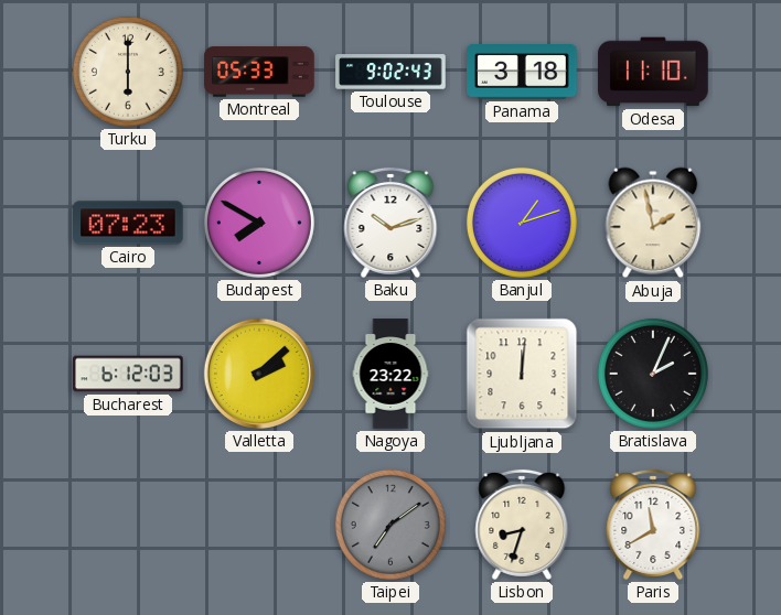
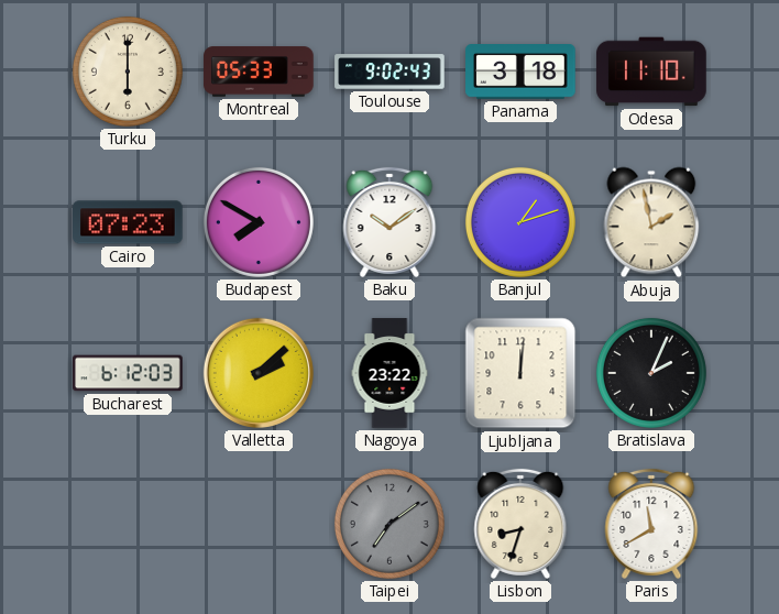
Baku: 10:12 -> 10:09
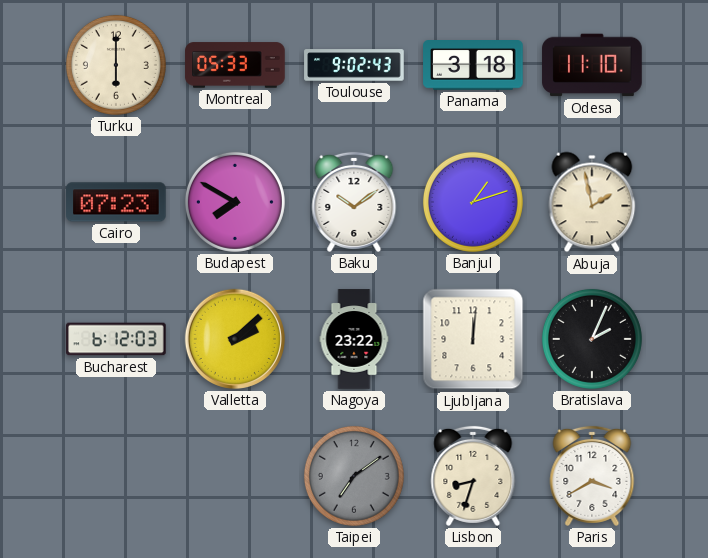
Paris: 11:40 -> 3:40
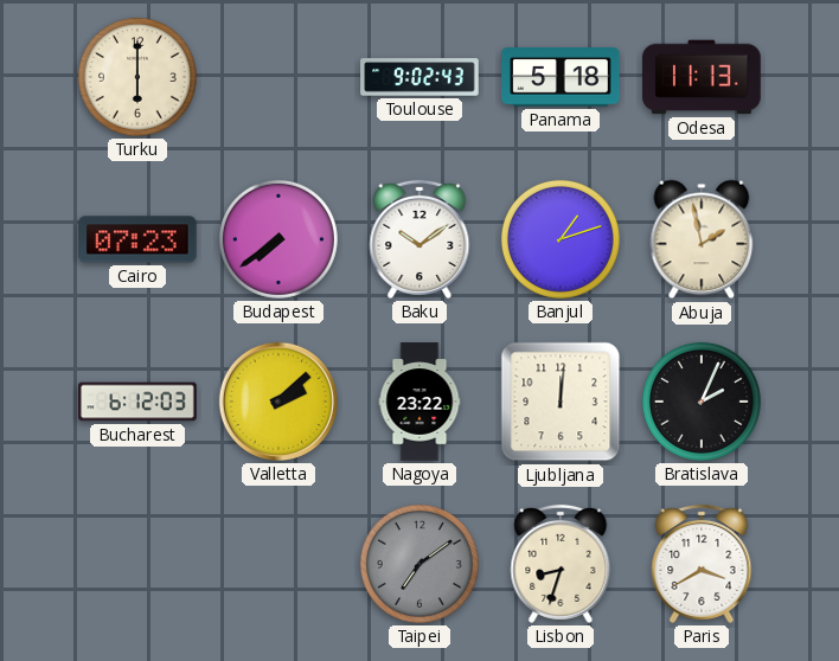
Montreal: 05:33 -> none
Panama: 3:18 -> 5:18
Odesa: 11:10 -> 11:13
Budapest: 7:50 -> 7:39
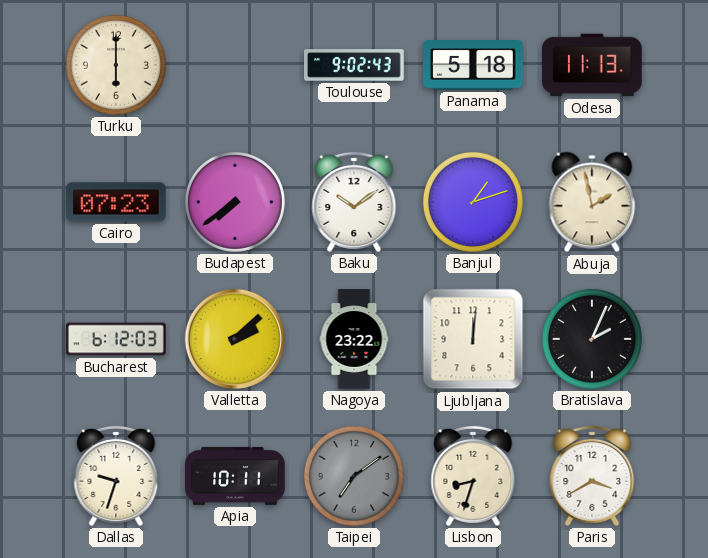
Dallas: none -> 9:33
Apia: none -> 10:11
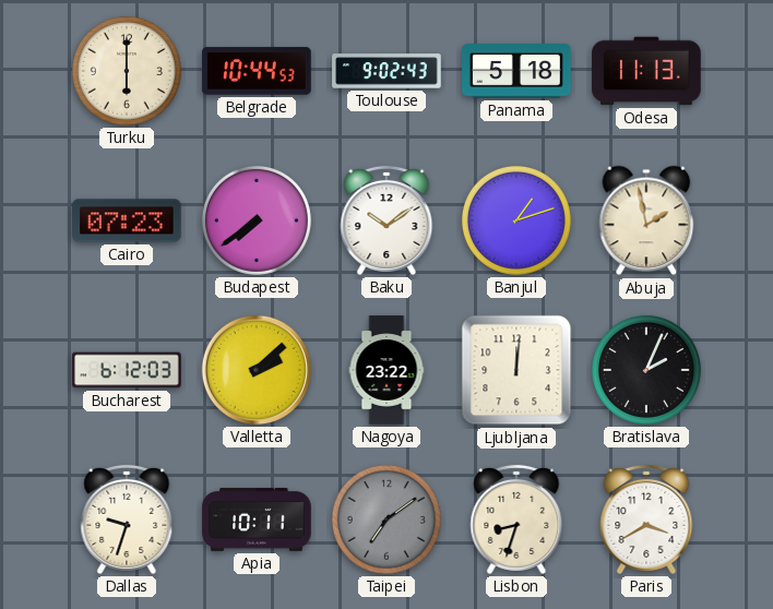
Belgrade: none -> 10:44
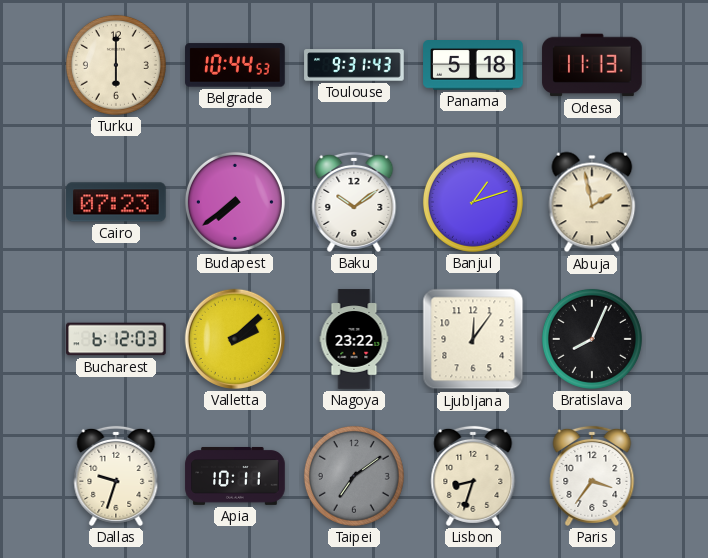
Toulouse: 9:02 -> 9:31
Ljubljana: 12:01 -> 12:06
Bratislava: 2:04 -> 8:04
Paris: 3:40 -> 3:36
